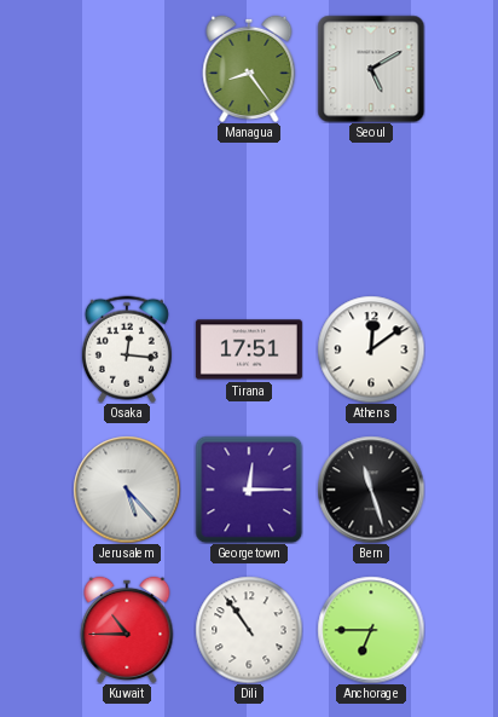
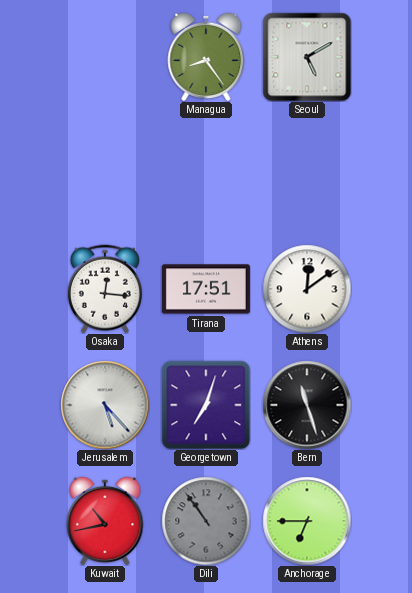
Georgetown: 12:15 -> 7:03
Kuwait: 10:45 -> 10:43
Dili dial: white -> grey
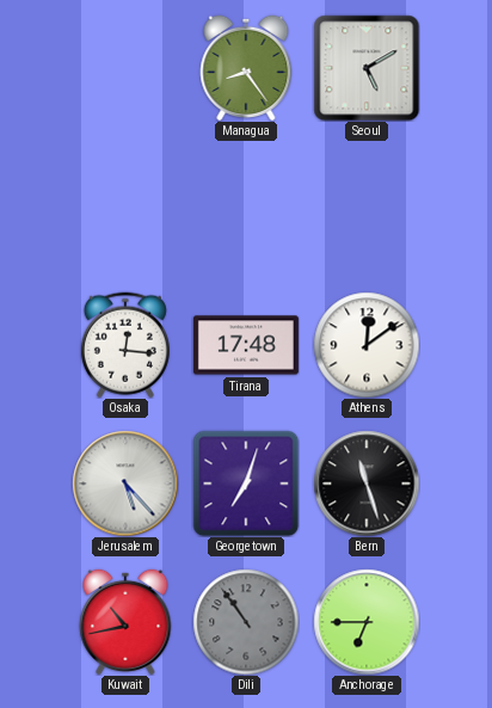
Tirana: 17:51 -> 17:48
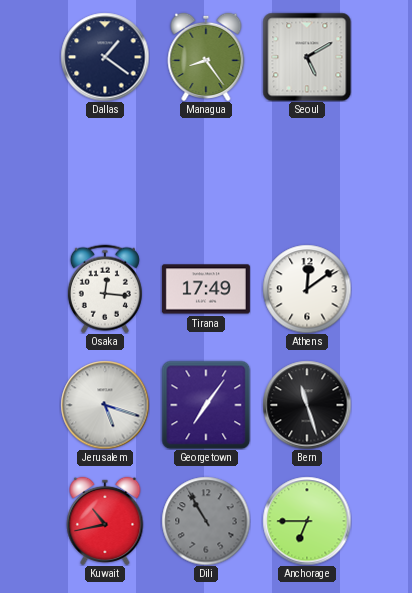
Dallas: none -> 1:21
Tirana: 17:48 -> 17:49
Jerusalem: 5:23 -> 5:18
Georgetown: 7:03 -> 7:06
Dili: 10:54 -> 10:55
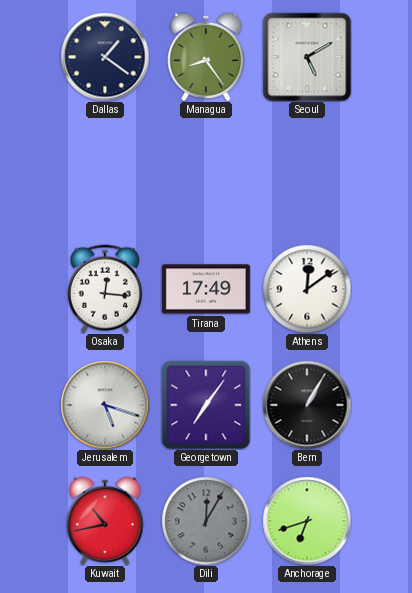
Bern: 11:27 -> 1:05
Dili: 10:55 -> 12:05
Anchorage: 6:45 -> 6:42
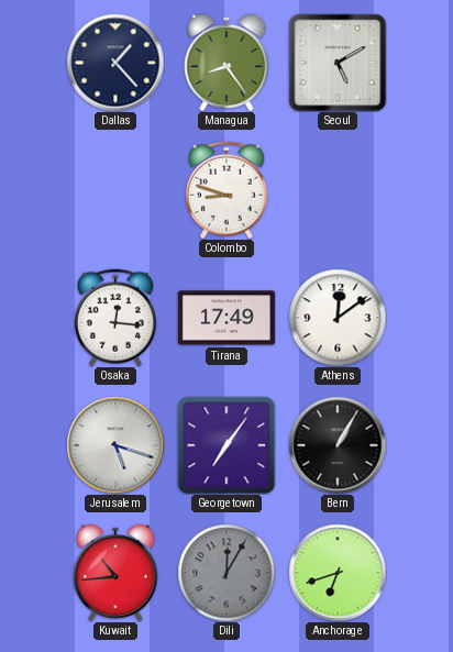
Dallas: 1:21 -> 1:23
Colombo: none -> 8:48
Kuwait: 10:43 -> 10:44
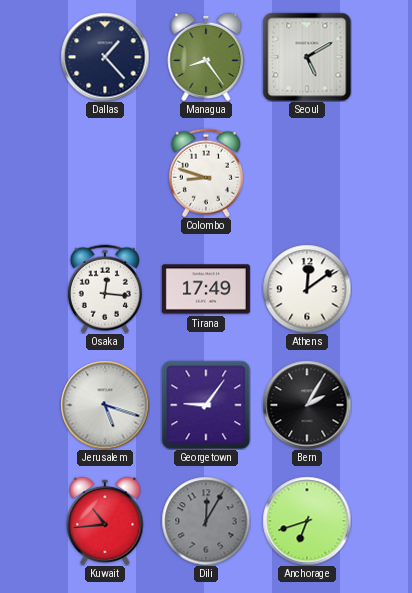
Georgetown: 7:06 -> 9:06
Bern: 1:05 -> 2:05
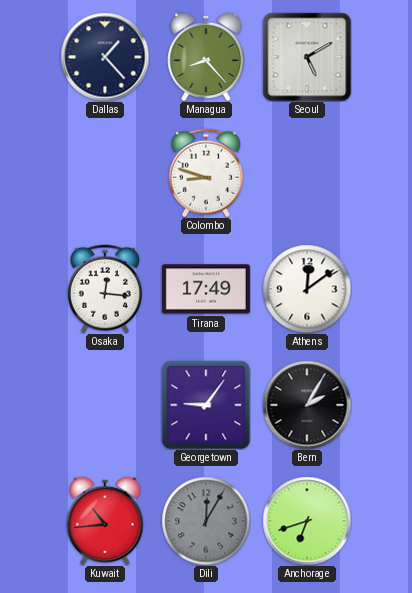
Managua: 8:24 -> 8:23
Jerusalem: 5:18 -> none
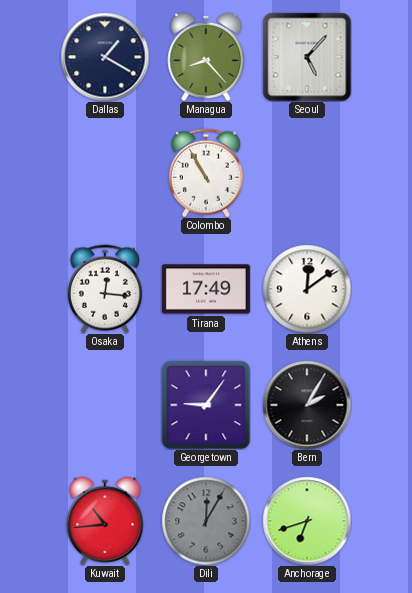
Dallas: 1:23 -> 1:20
Seoul: 5:10 -> 5:07
Colombo: 8:48 -> 10:55
